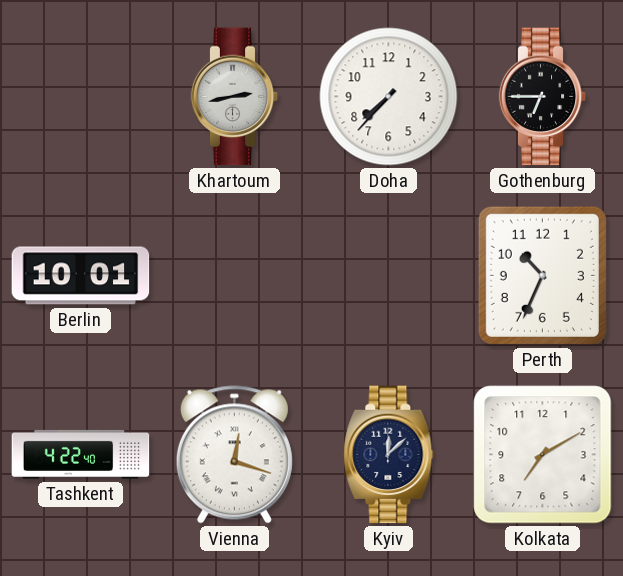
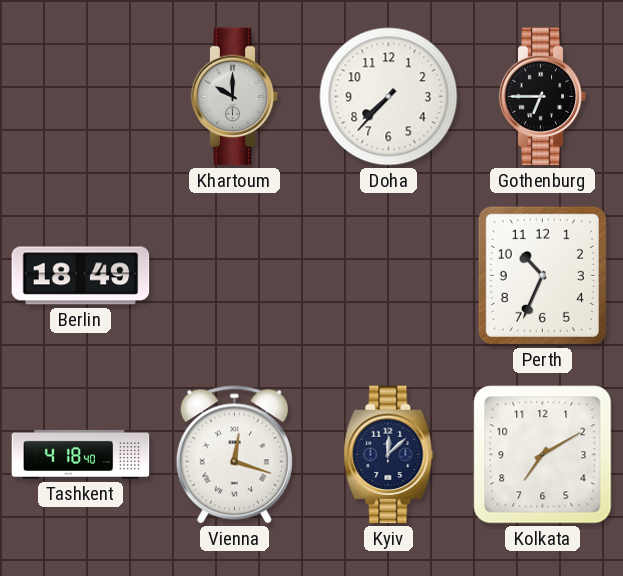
Khartoum: 2:43 -> 10:00
Berlin: 10:01 -> 18:49
Tashkent: 4:22 -> 4:18
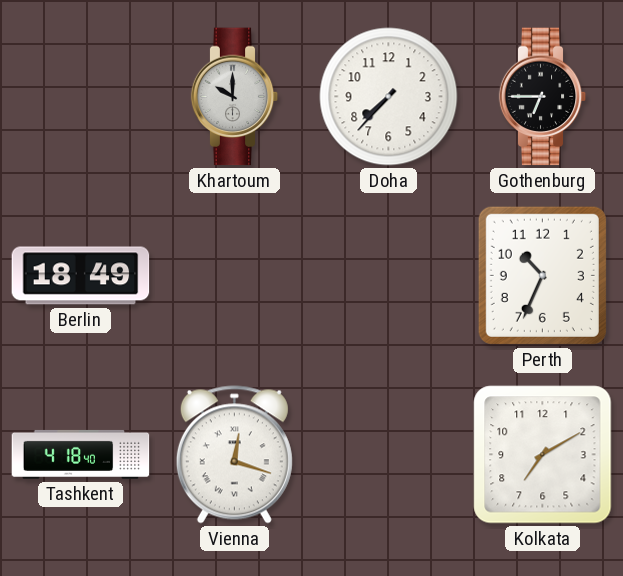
Kyiv: 12:08 -> none
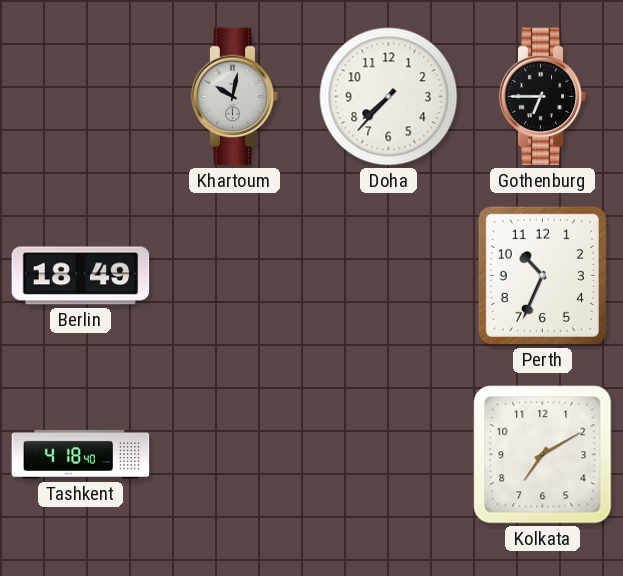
Khartoum: 10:00 -> 10:02
Vienna: 12:18 -> none
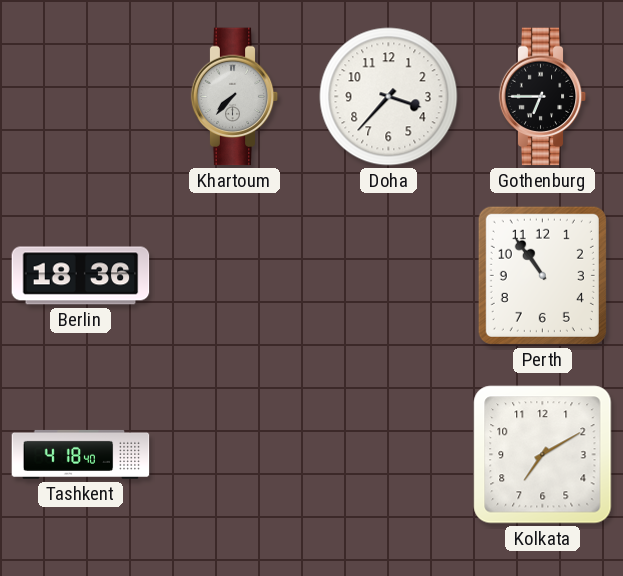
Khartoum: 10:02 -> 7:37
Doha: 7:37 -> 3:37
Berlin: 18:49 -> 18:36
Perth: 10:34 -> 10:54
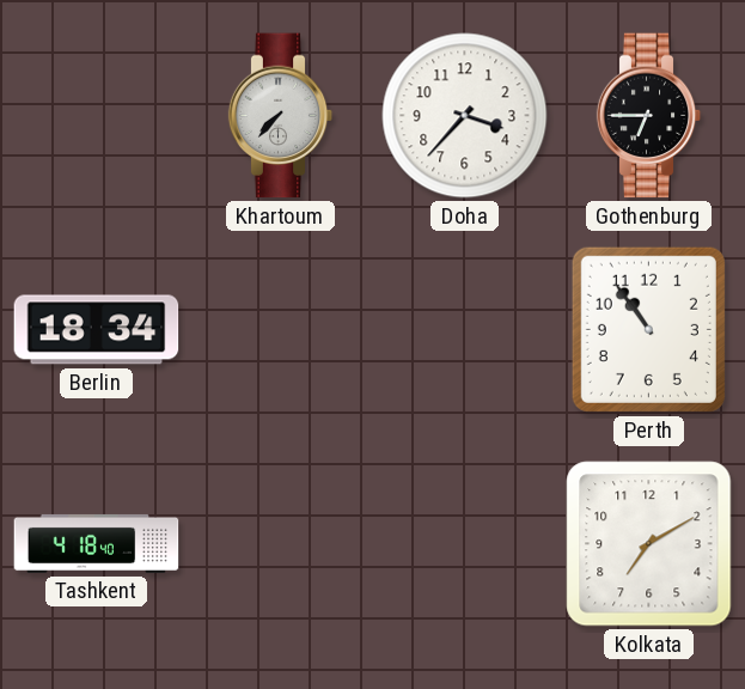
Berlin: 18:36 -> 18:34
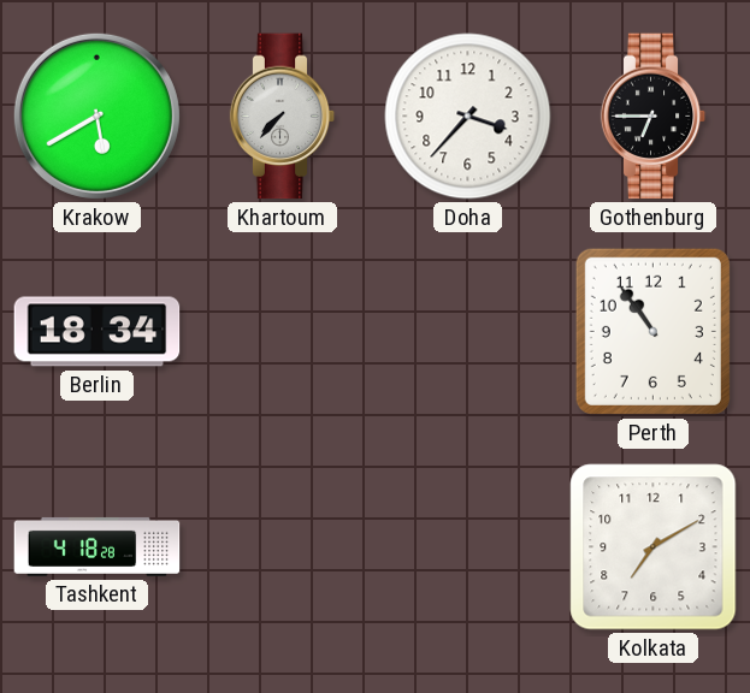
Krakow: none -> 5:40
Tashkent: 4:18:40 -> 4:18:28
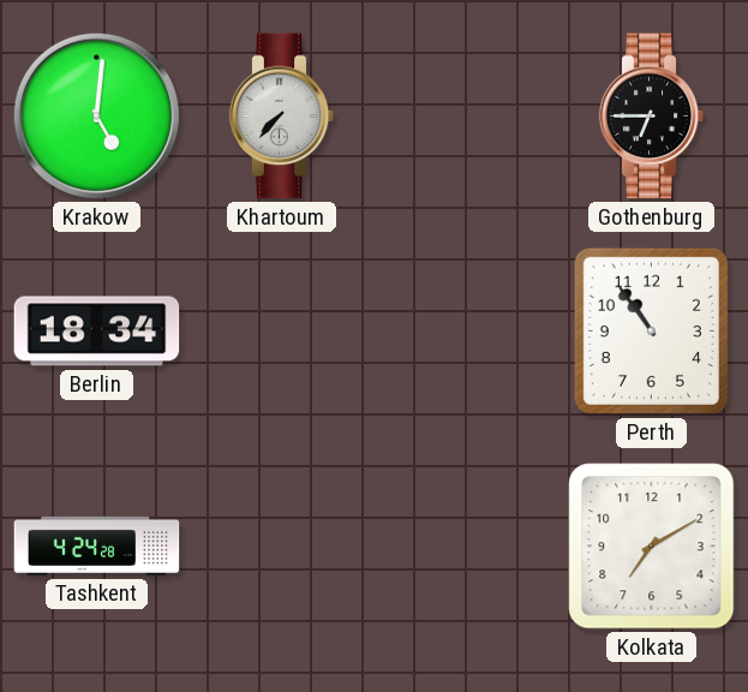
Krakow: 5:40 -> 5:01
Doha: 3:37 -> none
Tashkent: 4:18 -> 4:24
